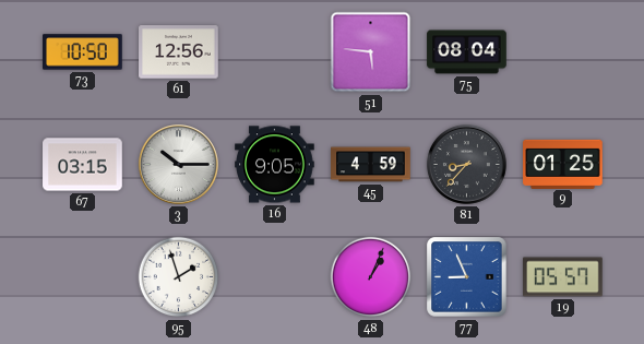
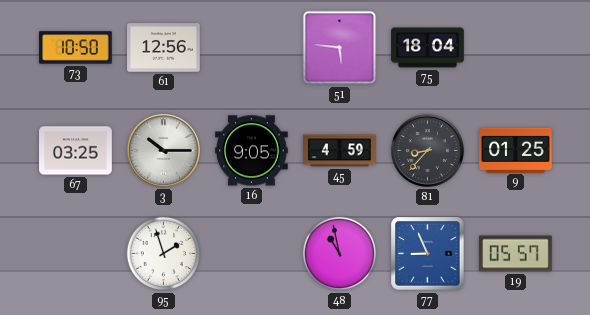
75: 08:04 -> 18:04
67: 03:15 -> 03:25
48: 1:04 -> 10:58
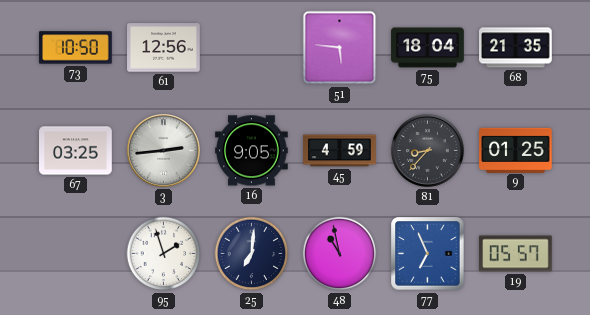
68: none -> 21:35
3: 10:15 -> 2:44
25: none -> 7:01
77: 8:56 -> 6:56
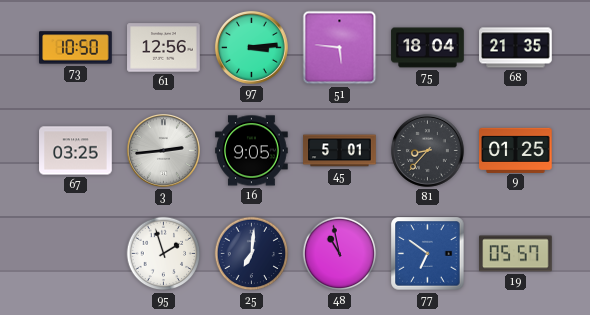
97: none -> 3:14
45: 4:59 -> 5:01
77: 6:56 -> 6:51
